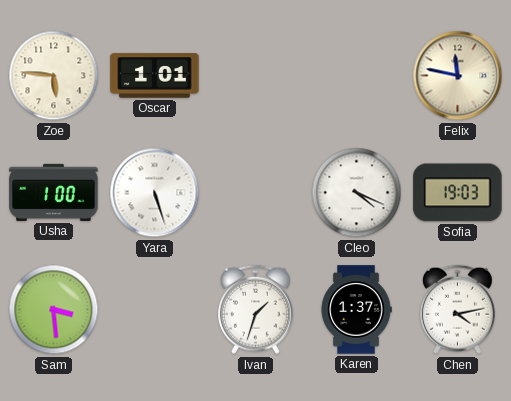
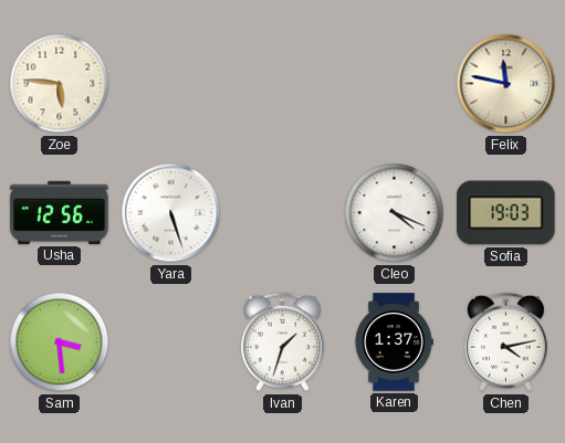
Oscar: 1:01 -> none
Usha: 1:00 -> 12:56
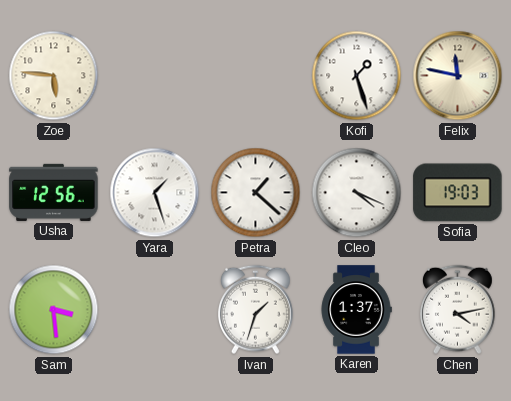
Kofi: none -> 1:27
Yara: 5:27 -> 1:27
Petra: none -> 1:22
